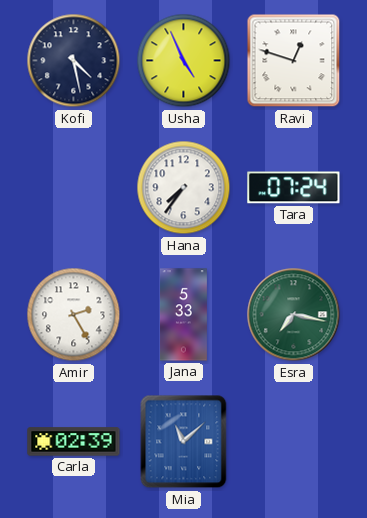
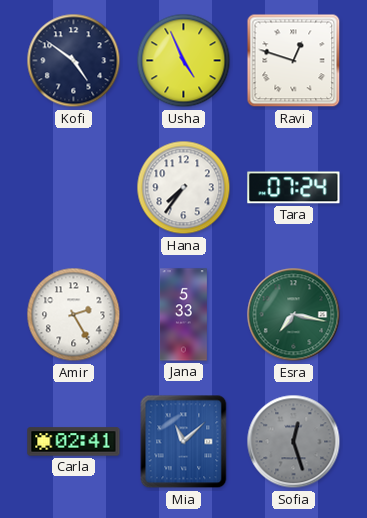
Kofi: 4:28 -> 4:51
Carla: 02:39 -> 02:41
Sofia: none -> 12:27
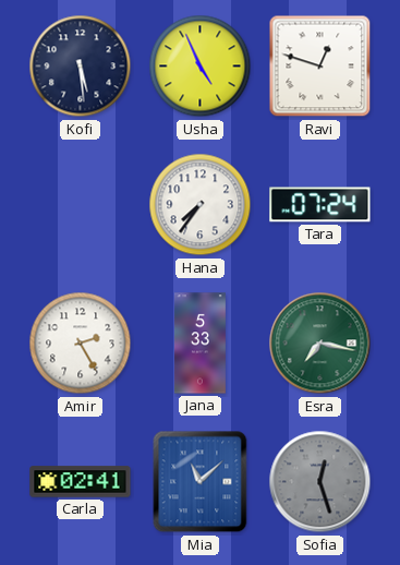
Kofi: 4:51 -> 5:29
